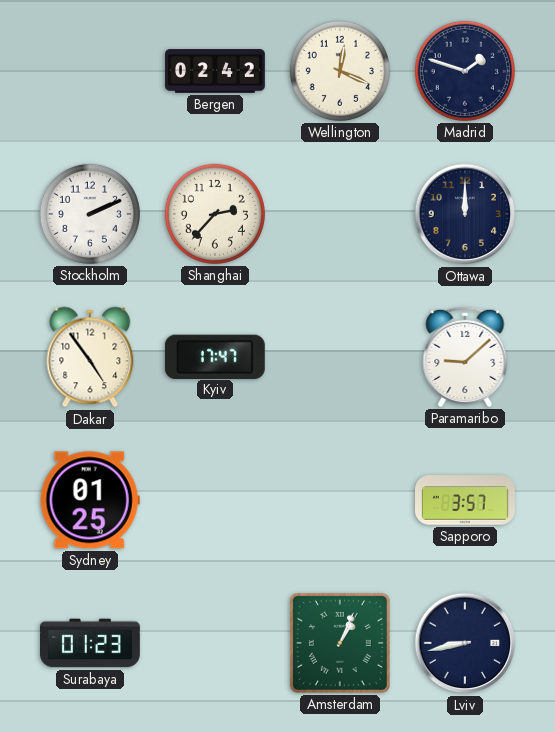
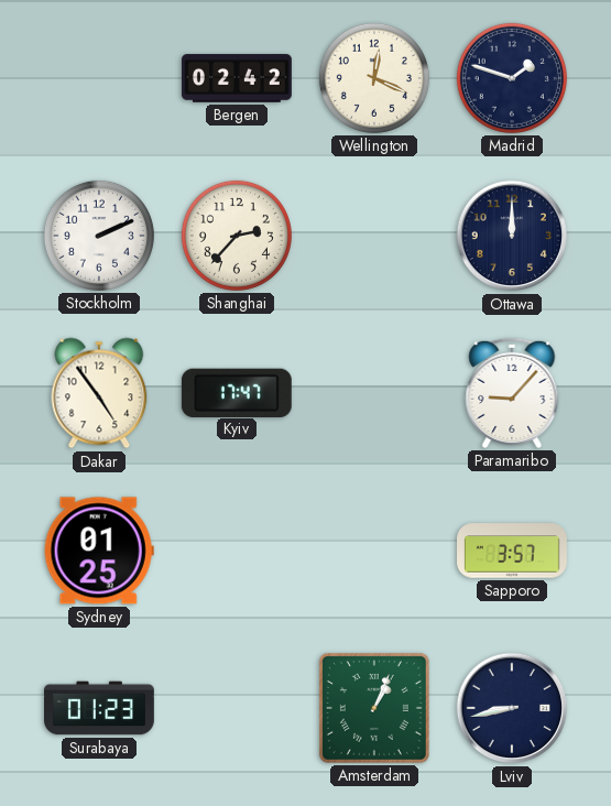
Paramaribo: 9:08 -> 9:07
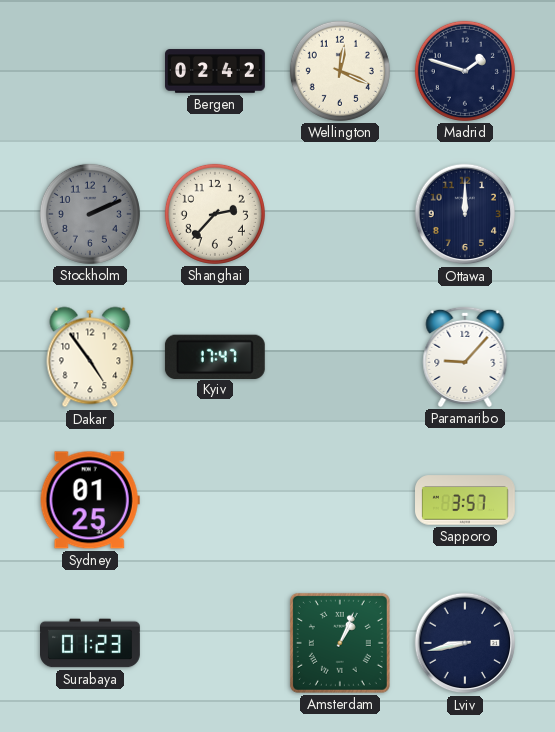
Stockholm dial: white -> grey
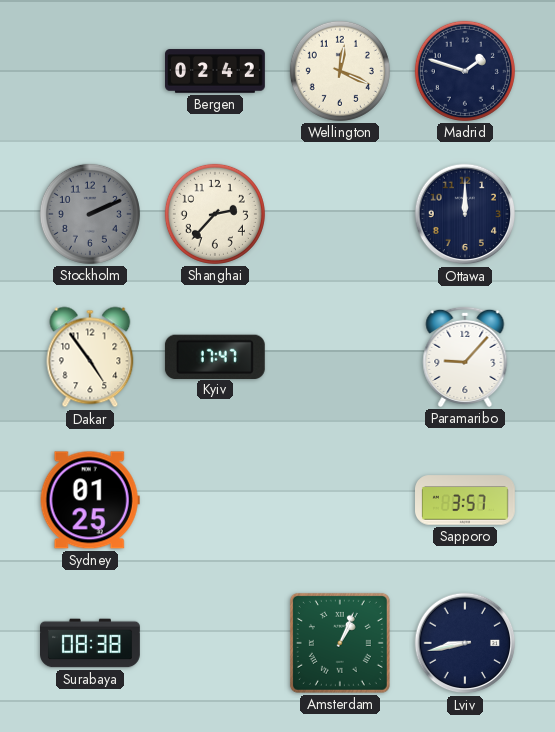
Surabaya: 01:23 -> 08:38
